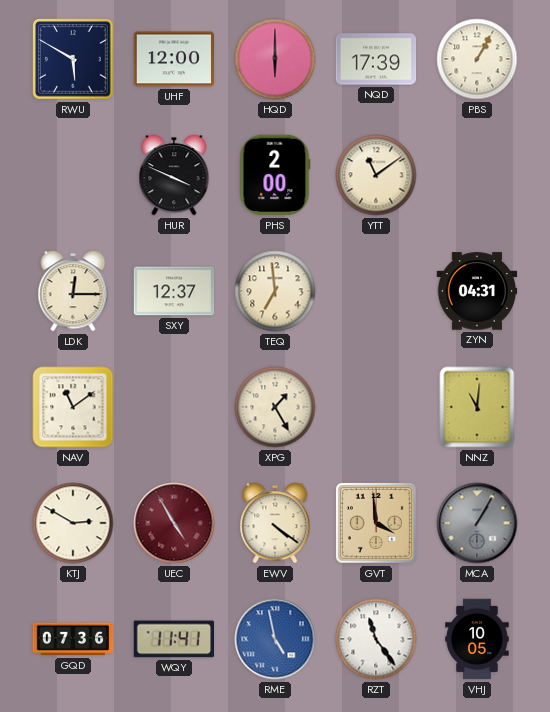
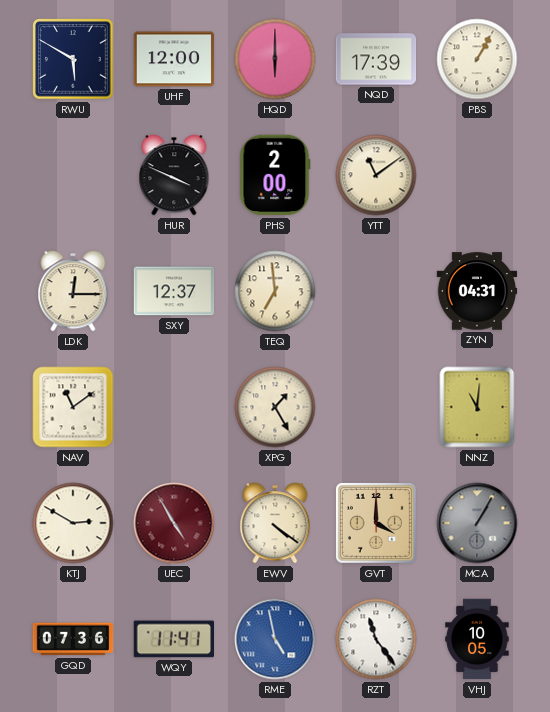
GVT: 3:59 -> 4:00
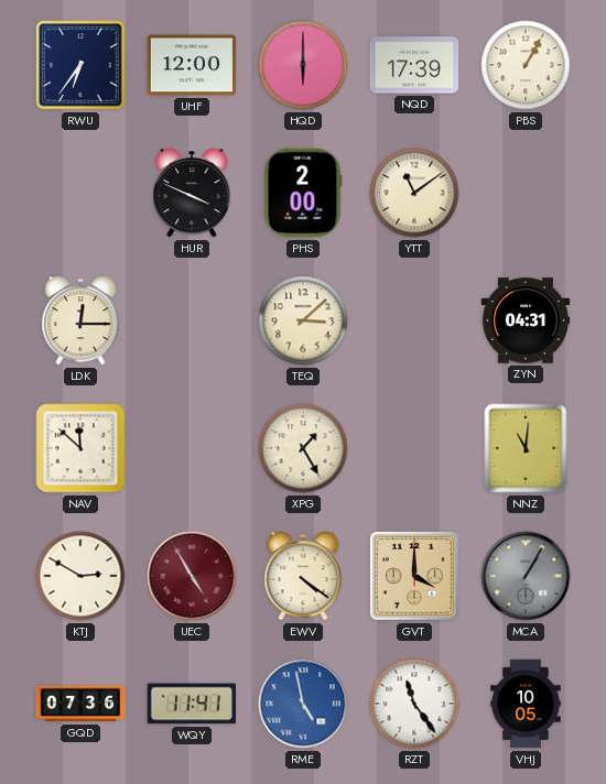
RWU: 5:50 -> 6:36
SXY: 12:37 -> none
TEQ: 6:59 -> 3:08
NAV: 11:09 -> 11:52
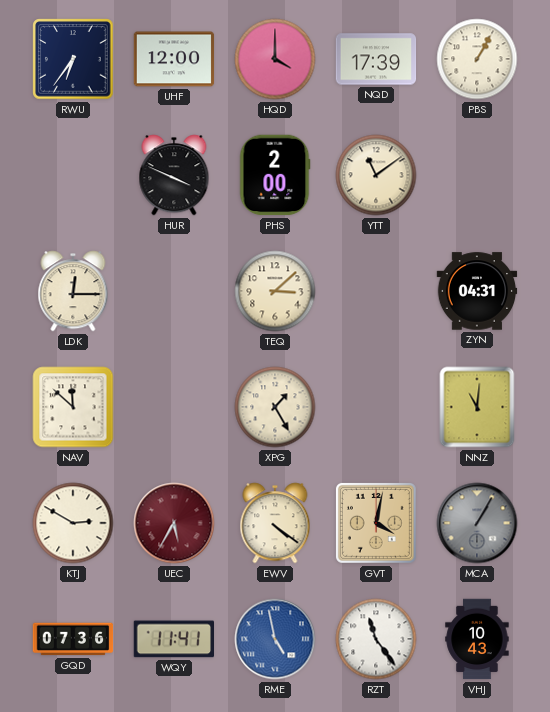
HQD: 6:00 -> 4:00
UEC: 4:55 -> 5:35
GVT: 4:00 -> 4:02
VHJ: 10:05 -> 10:43
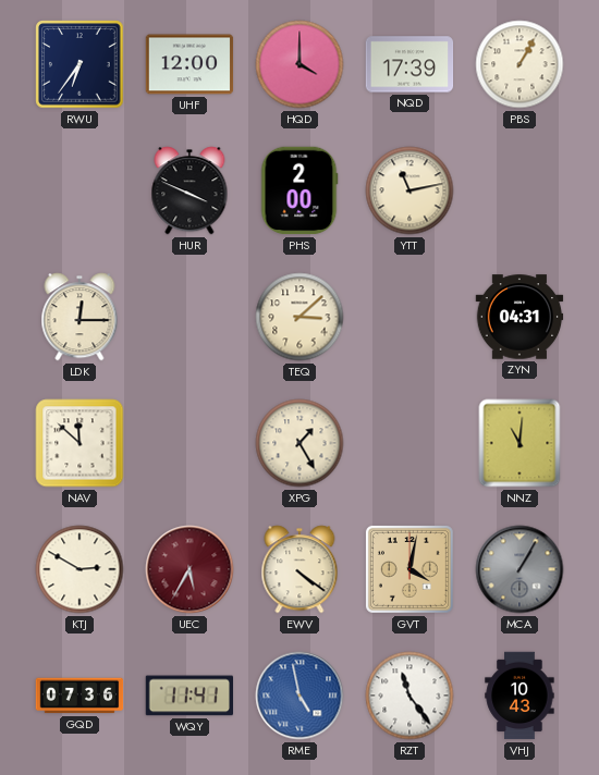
YTT: 11:09 -> 11:13
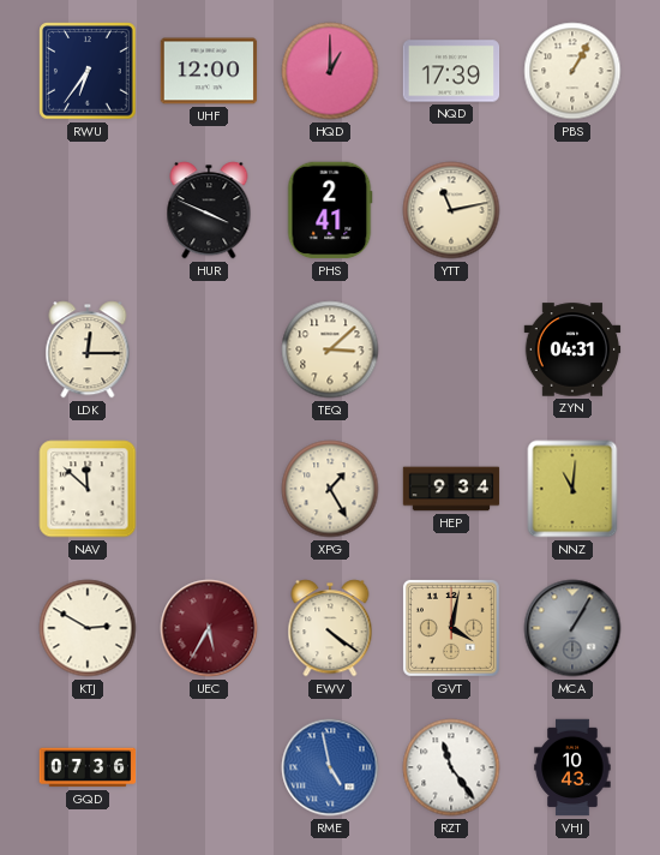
HQD: 4:00 -> 1:00
PHS: 2:00 -> 2:41
HEP: none -> 9:34
WQY: 11:41 -> none
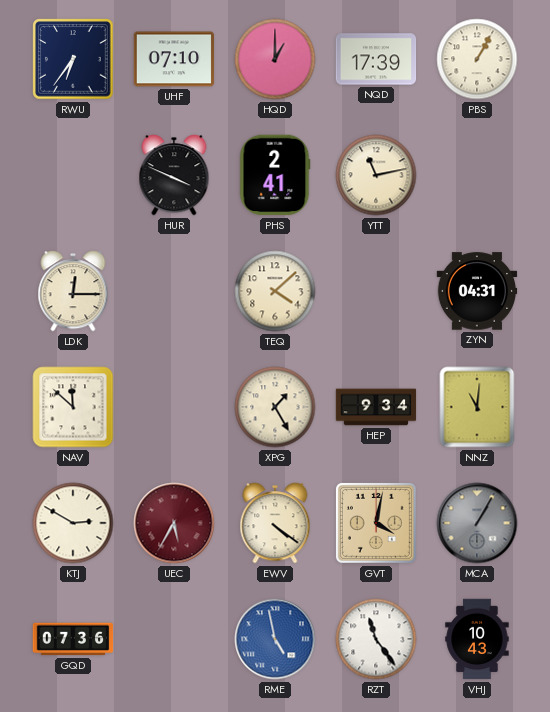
UHF: 12:00 -> 07:10
TEQ: 3:08 -> 4:08
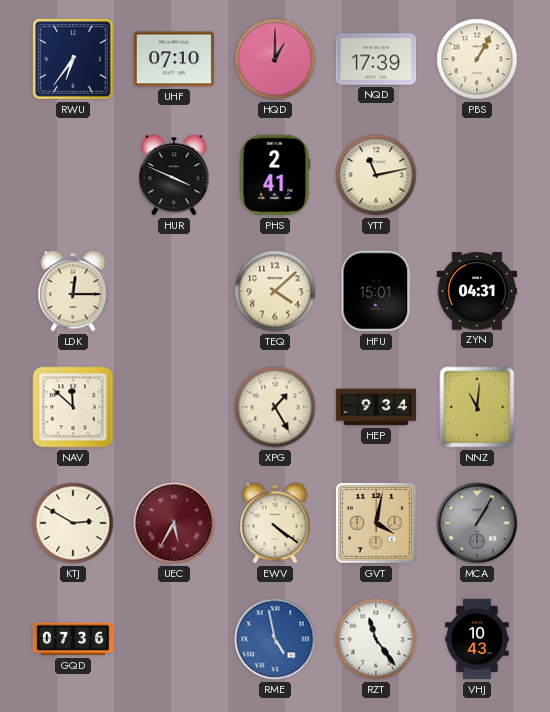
HFU: none -> 15:01
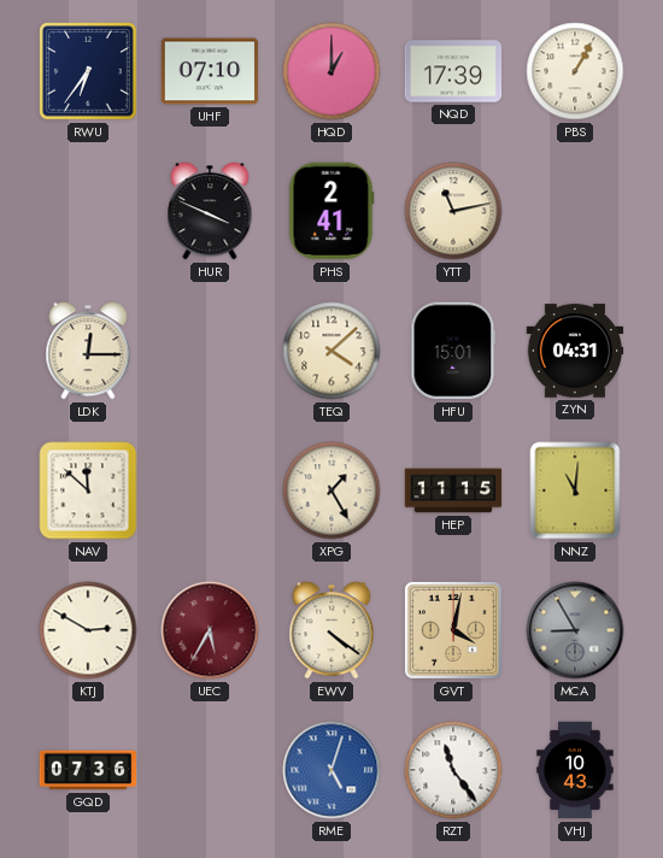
HEP: 9:34 -> 11:15
MCA: 1:05 -> 8:55
RME: 4:58 -> 5:03
